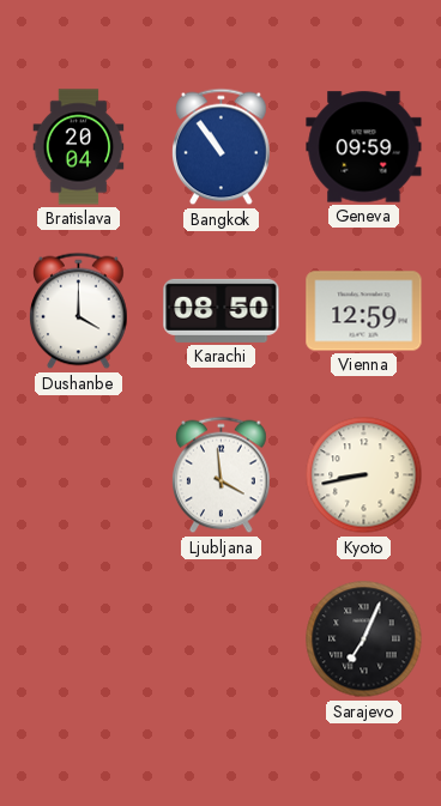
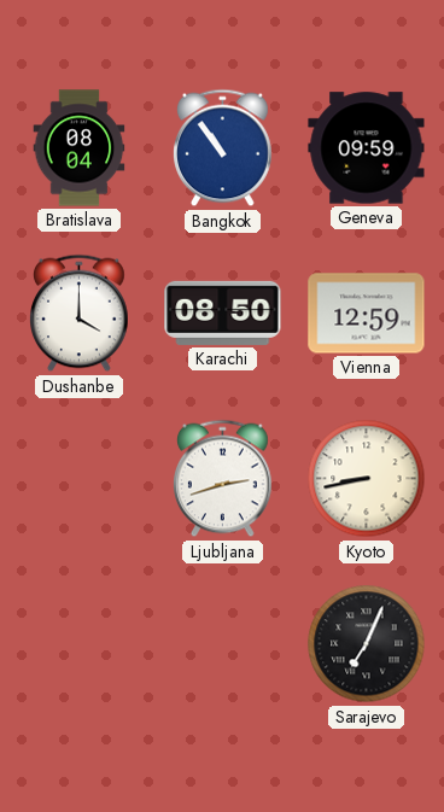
Bratislava: 20:04 -> 08:04
Ljubljana: 3:59 -> 2:42
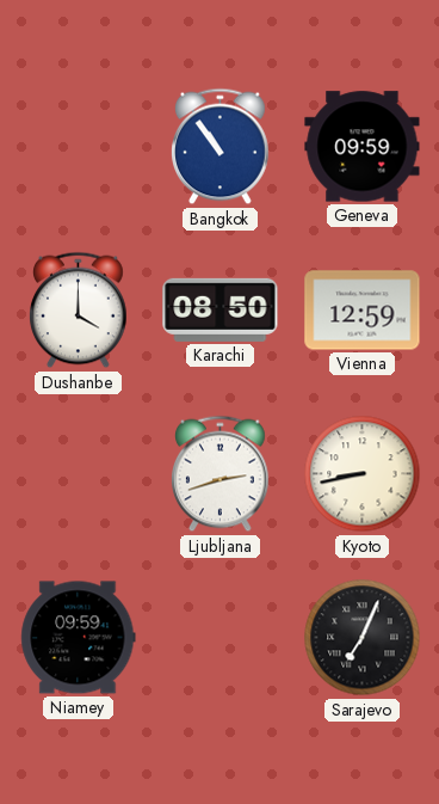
Bratislava: 08:04 -> none
Niamey: none -> 09:59
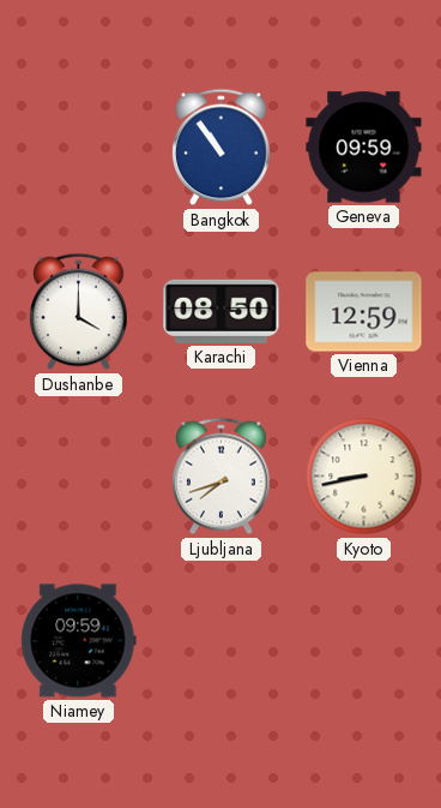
Ljubljana: 2:42 -> 7:42
Sarajevo: 7:04 -> none
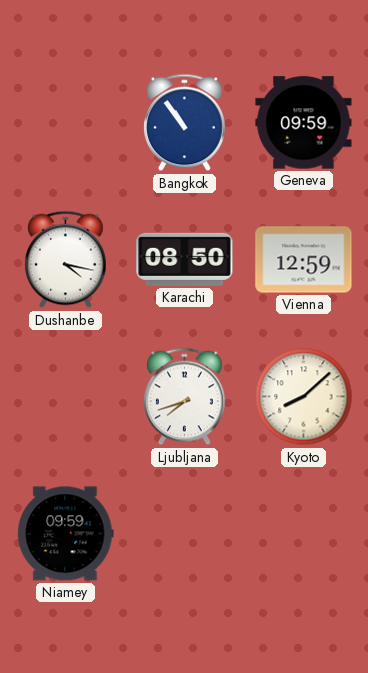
Dushanbe: 4:00 -> 4:17
Kyoto: 8:43 -> 8:08
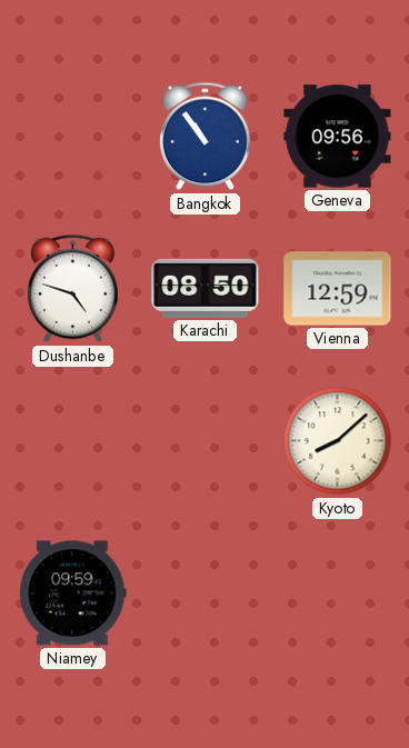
Geneva: 09:59 -> 09:56
Dushanbe: 4:17 -> 4:48
Ljubljana: 7:42 -> none
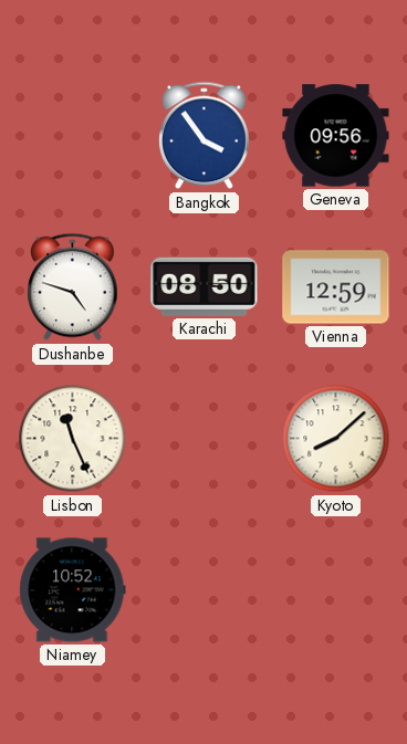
Bangkok: 10:54 -> 3:54
Lisbon: none -> 11:26
Niamey: 09:59 -> 10:52
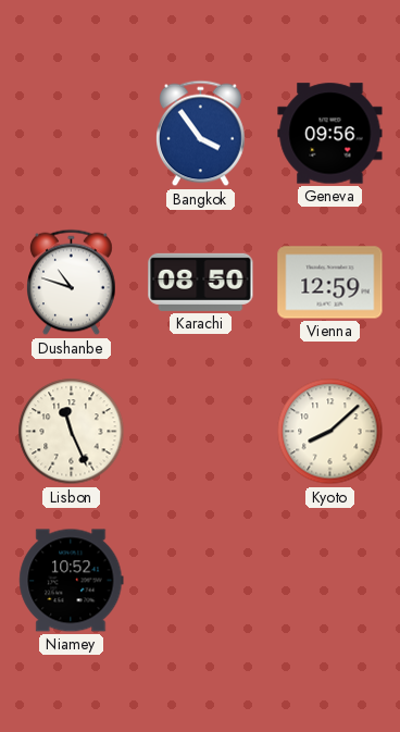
Dushanbe: 4:48 -> 10:48
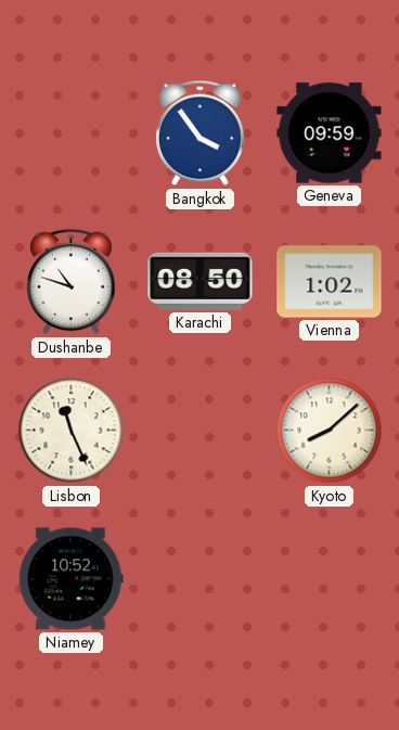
Geneva: 09:56 -> 09:59
Vienna: 12:59 -> 1:02
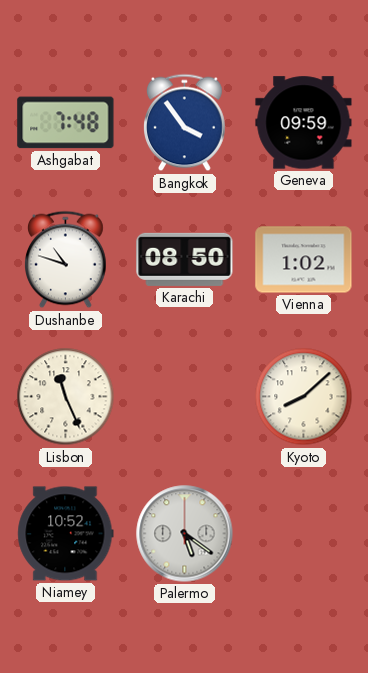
Ashgabat: none -> 7:48
Palermo: none -> 5:21
